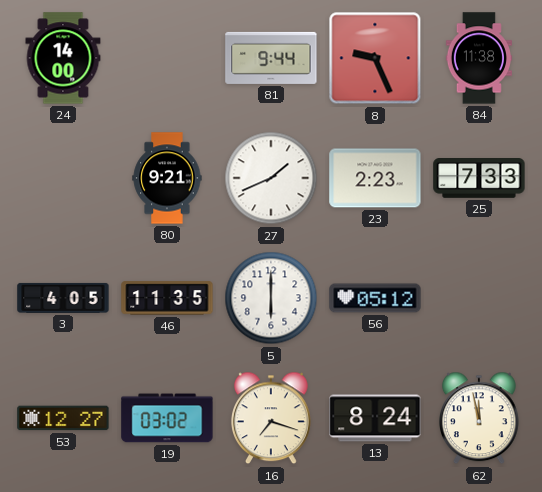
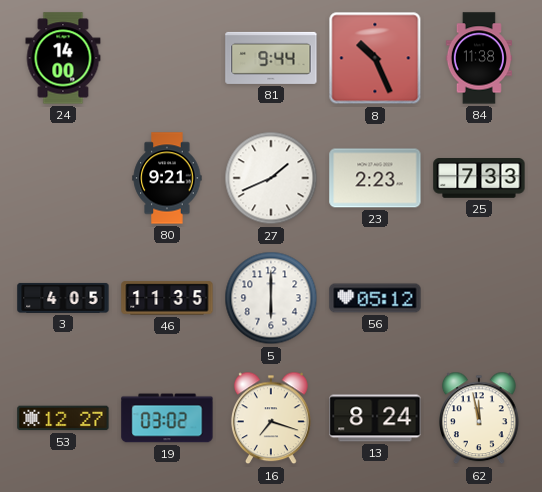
8: 9:26 -> 10:26
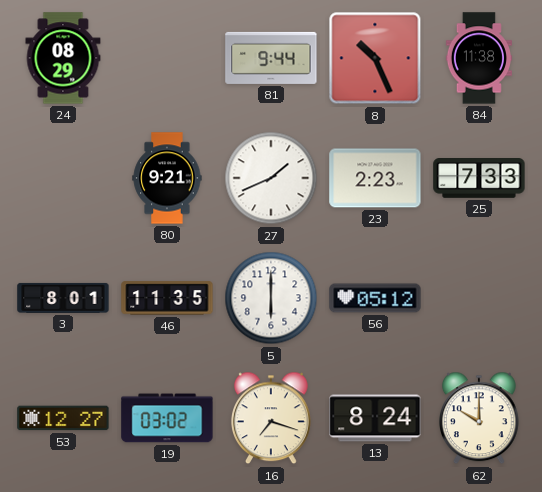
24: 14:00 -> 08:29
3: 4:05 -> 8:01
62: 11:58 -> 10:00
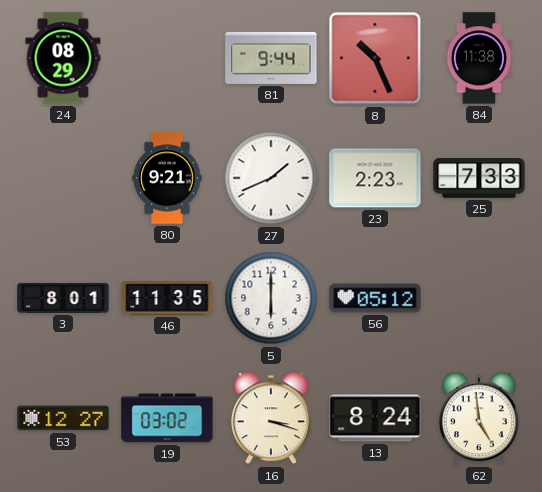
16: 7:18 -> 3:18
62: 10:00 -> 4:59
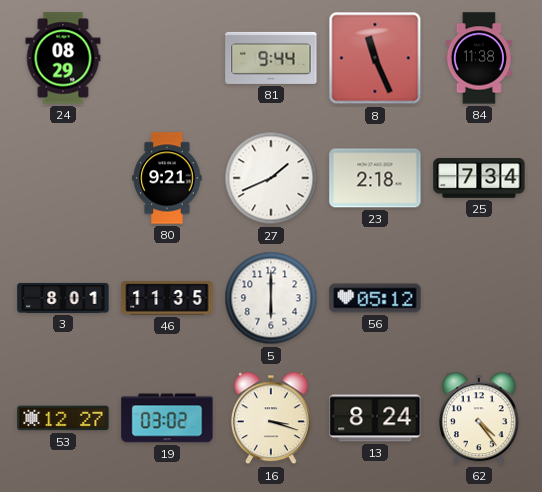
8: 10:26 -> 11:26
23: 2:23 -> 2:18
25: 7:33 -> 7:34
62: 4:59 -> 4:24
